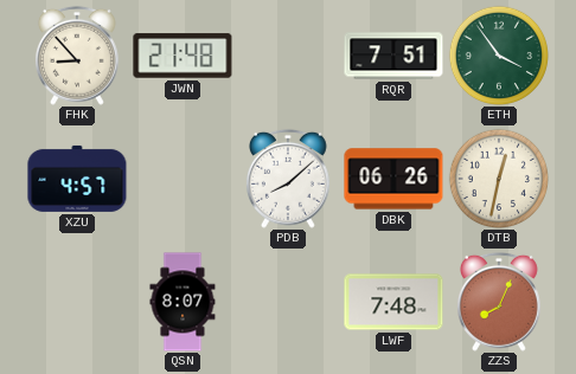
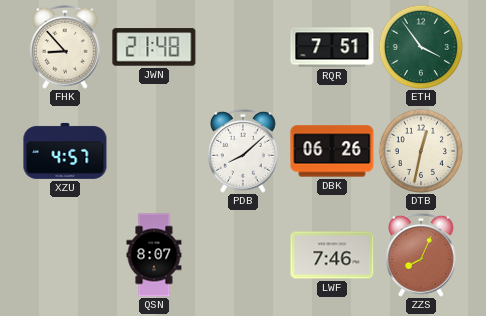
LWF: 7:48 -> 7:46
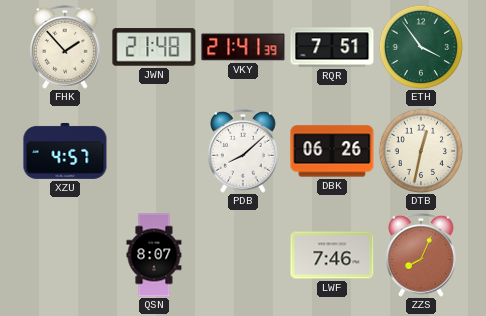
FHK: 8:53 -> 1:53
VKY: none -> 21:41
